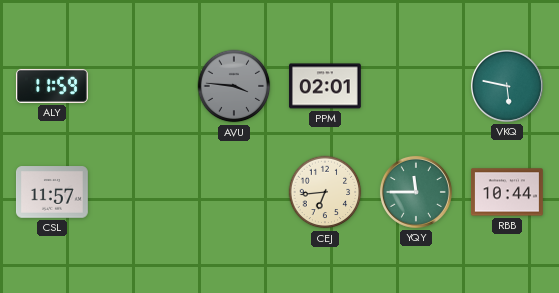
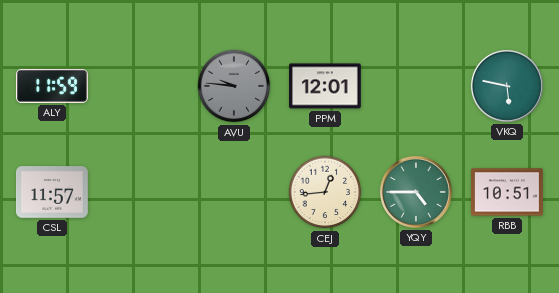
AVU: 3:46 -> 9:46
PPM: 02:01 -> 12:01
CEJ: 6:44 -> 12:44
YQY: 11:45 -> 4:45
RBB: 10:44 -> 10:51
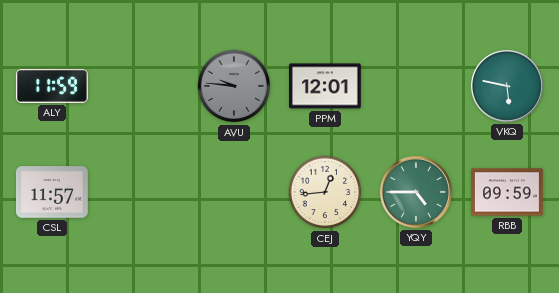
RBB: 10:51 -> 09:59
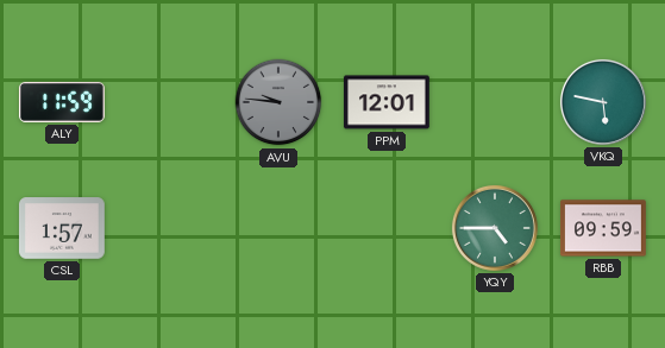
CSL: 11:57 -> 1:57
CEJ: 12:44 -> none
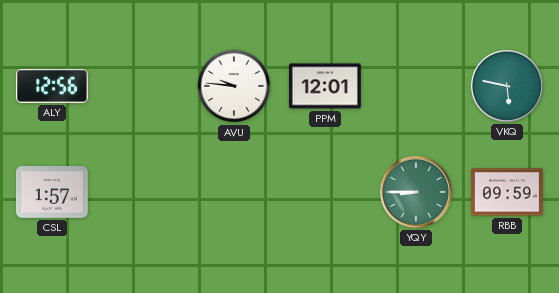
ALY: 11:59 -> 12:56
AVU dial: grey -> white
YQY: 4:45 -> 8:45
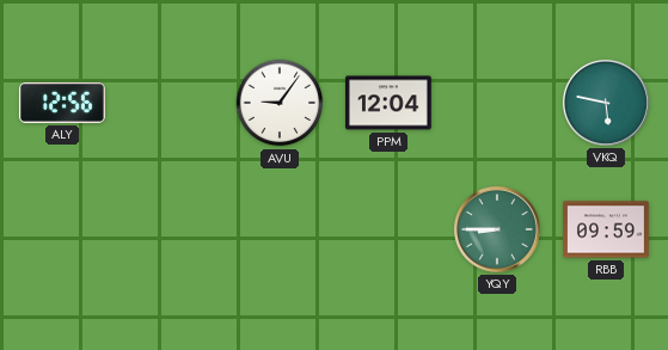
AVU: 9:46 -> 9:06
PPM: 12:01 -> 12:04
CSL: 1:57 -> none
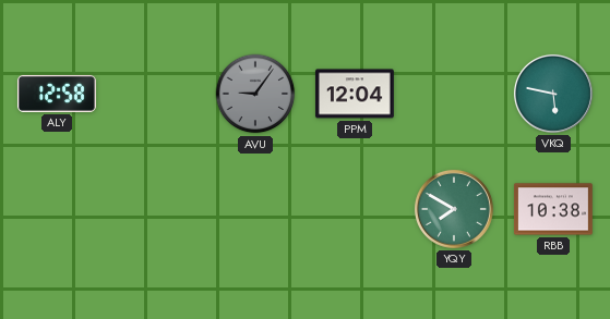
ALY: 12:56 -> 12:58
AVU dial: white -> grey
YQY: 8:45 -> 7:50
RBB: 09:59 -> 10:38
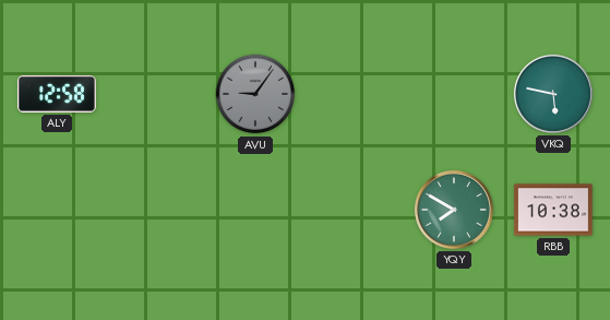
PPM: 12:04 -> none
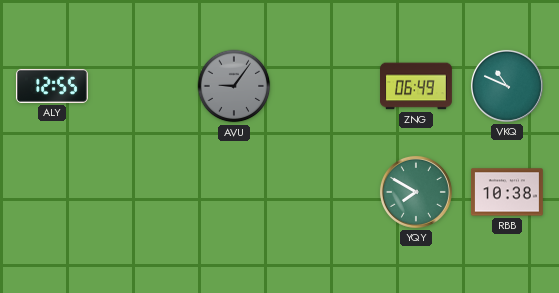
ALY: 12:58 -> 12:55
ZNG: none -> 06:49
VKQ: 5:47 -> 10:49
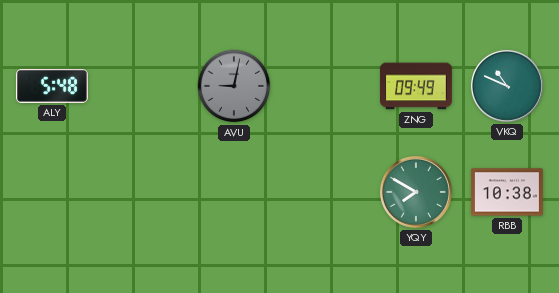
ALY: 12:55 -> 5:48
AVU: 9:06 -> 9:02
ZNG: 06:49 -> 09:49
